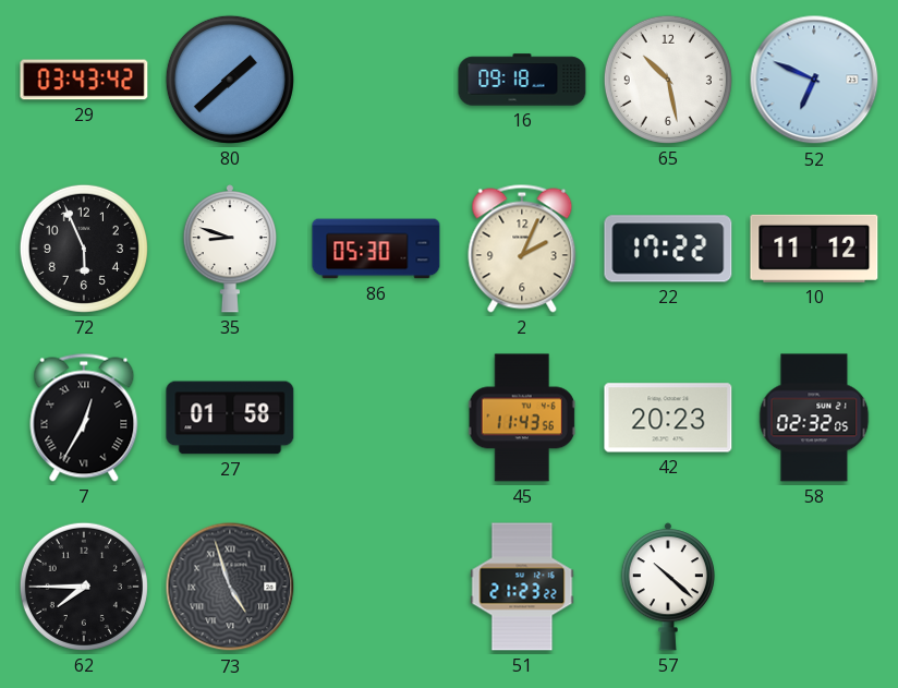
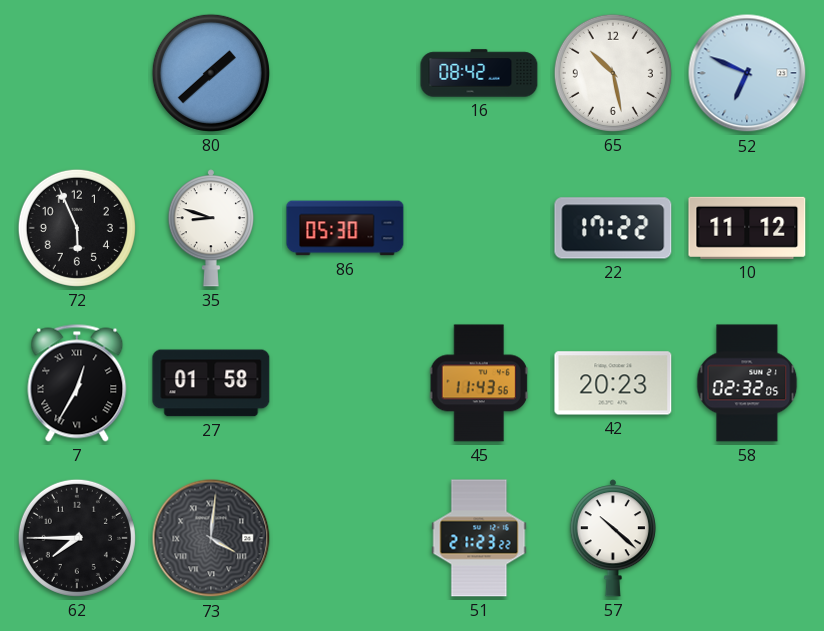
29: 03:43 -> none
16: 09:18 -> 08:42
2: 2:04 -> none
73: 4:57 -> 4:01
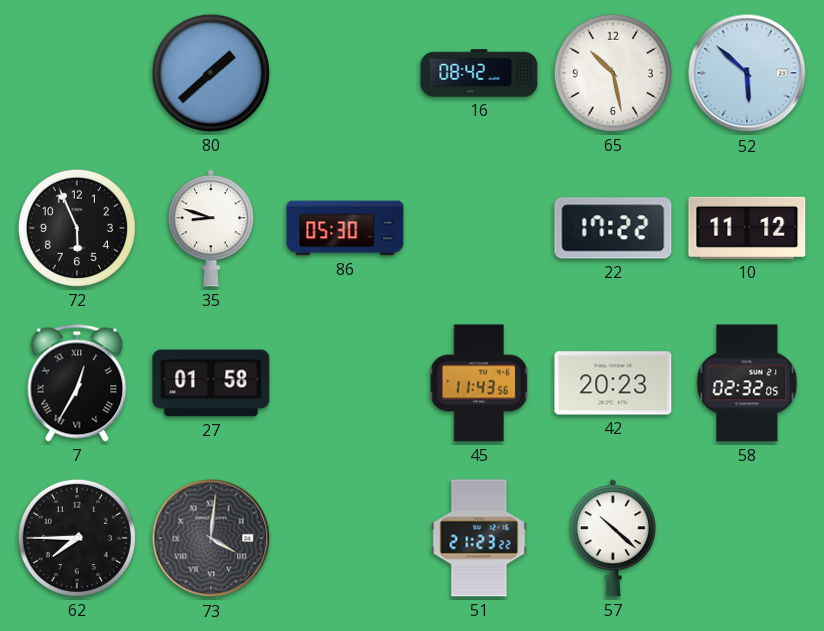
52: 6:49 -> 5:52
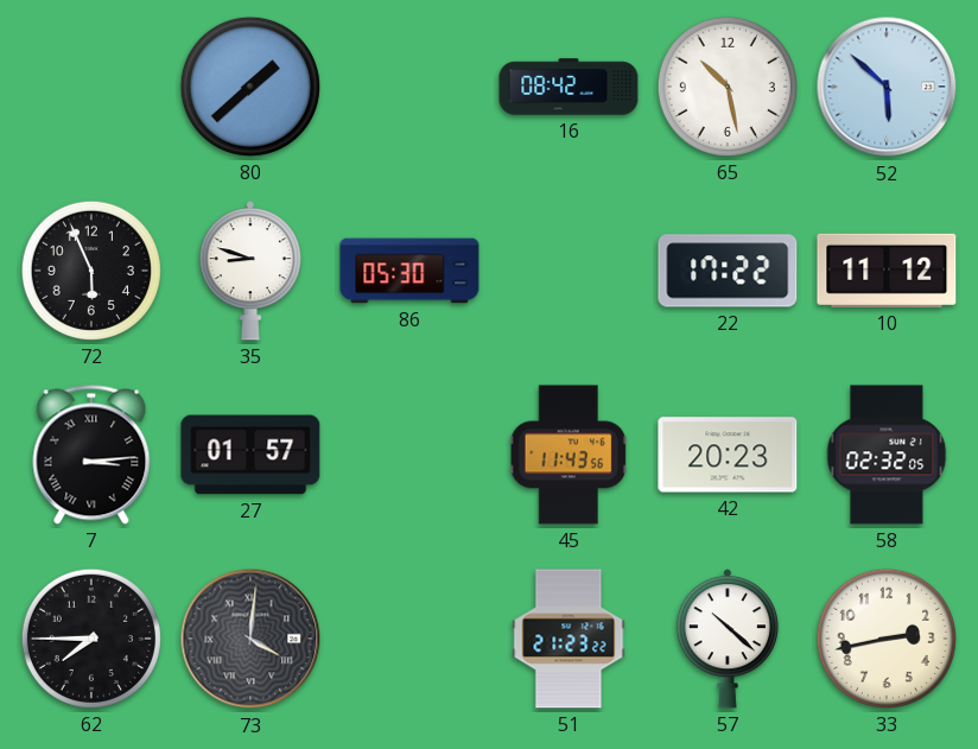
7: 12:35 -> 3:14
27: 01:58 -> 01:57
33: none -> 2:43
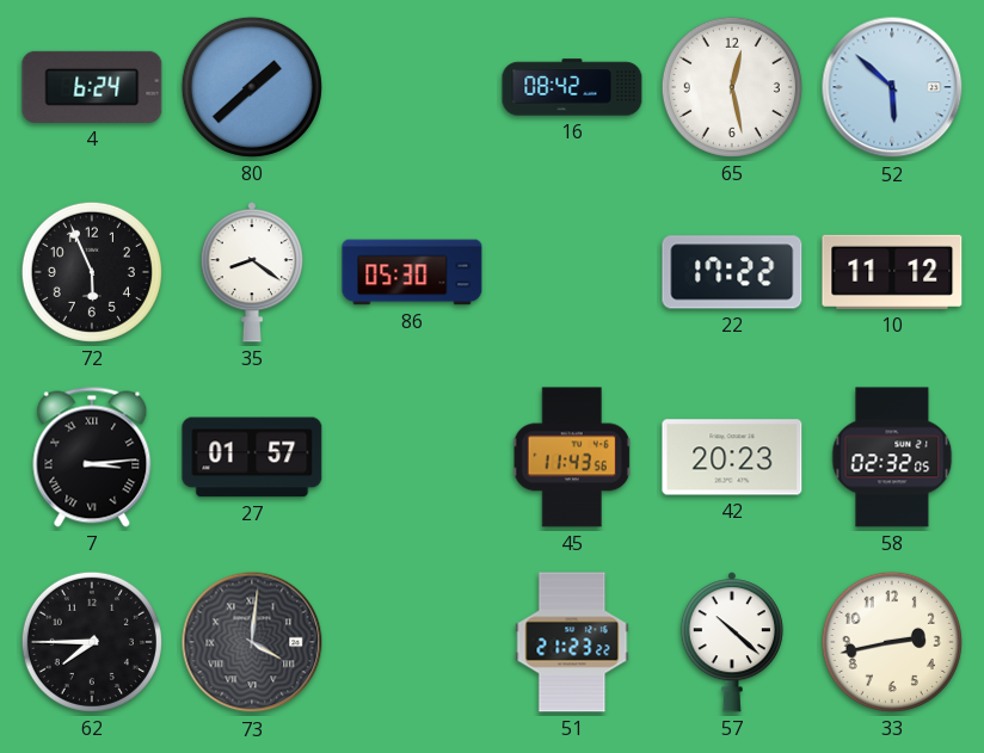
4: none -> 6:24
65: 10:28 -> 12:28
35: 8:48 -> 8:21
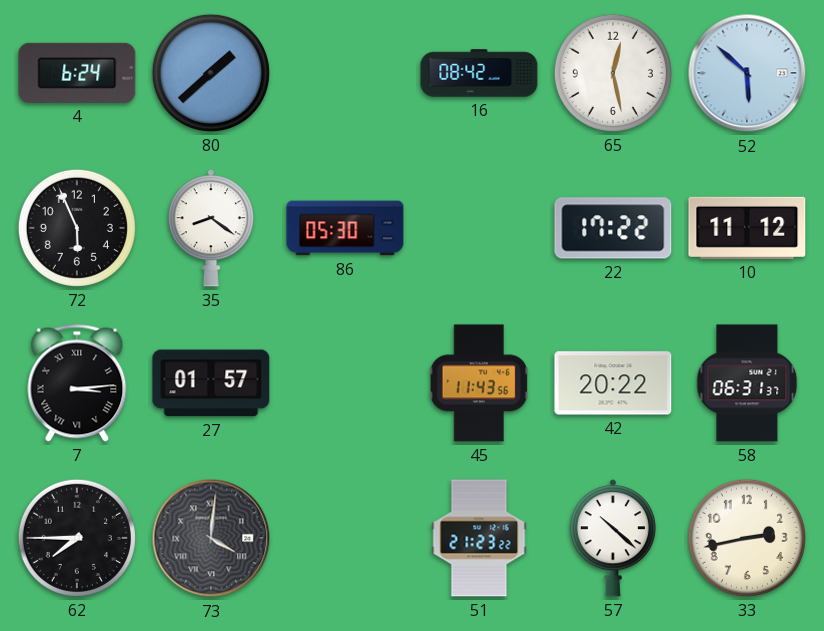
42: 20:23 -> 20:22
58: 02:32 -> 06:31
